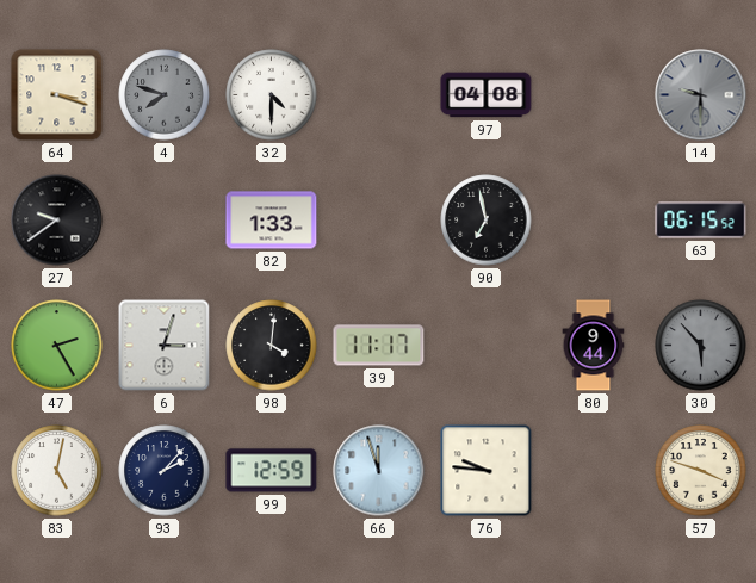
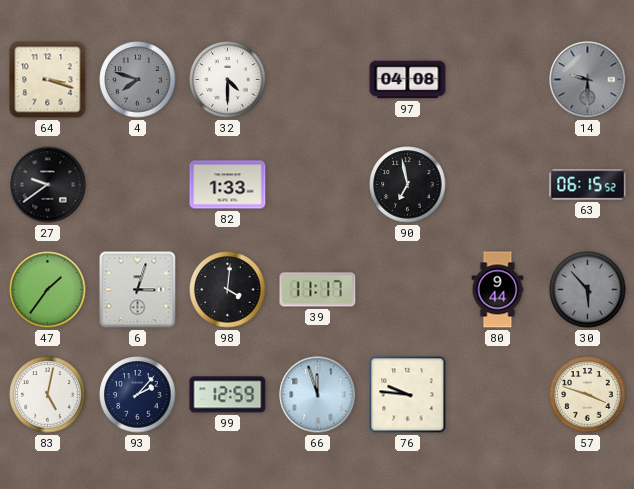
47: 2:25 -> 1:36
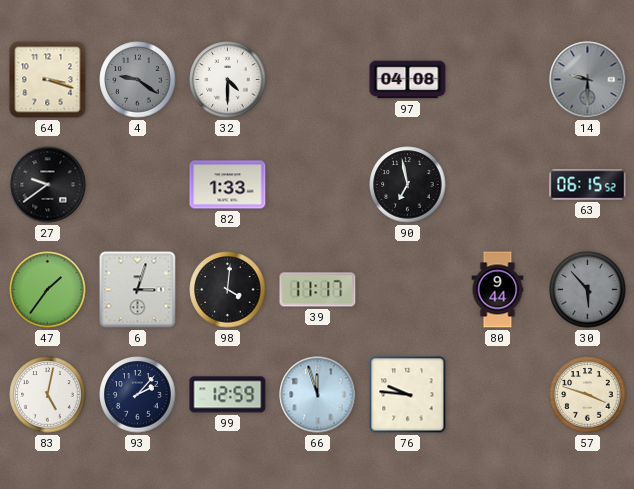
4: 7:48 -> 9:21
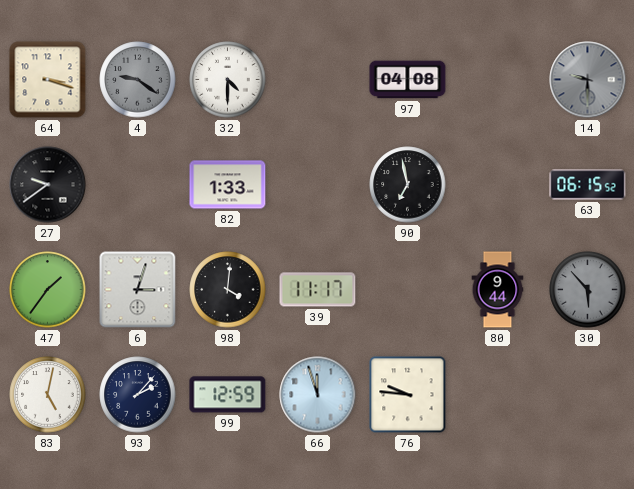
57: 3:48 -> none
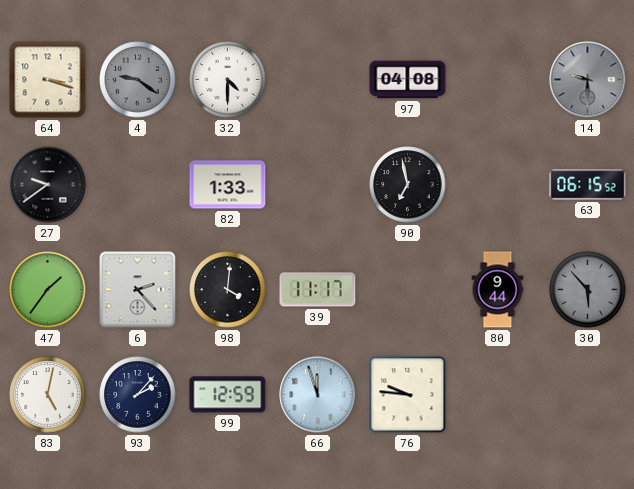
6: 3:03 -> 2:23
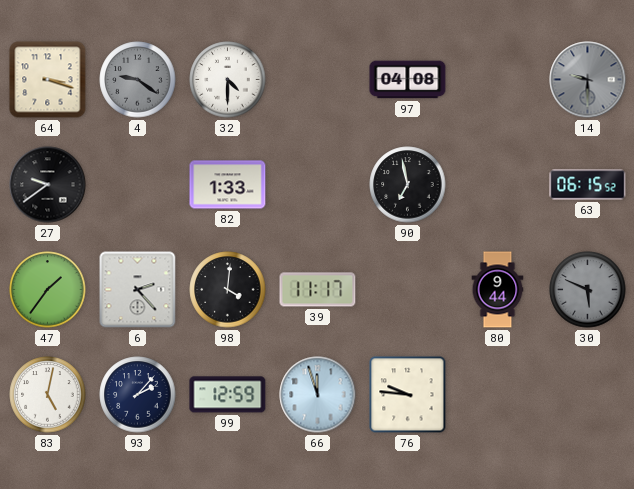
30: 5:53 -> 5:49
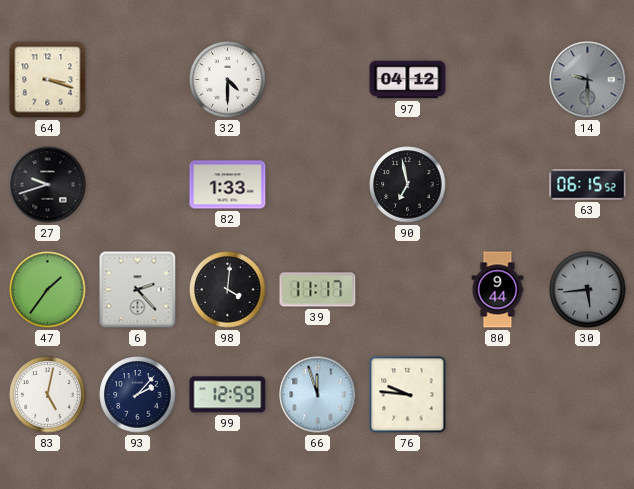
4: 9:21 -> none
97: 04:08 -> 04:12
27: 9:39 -> 9:42
30: 5:49 -> 5:44
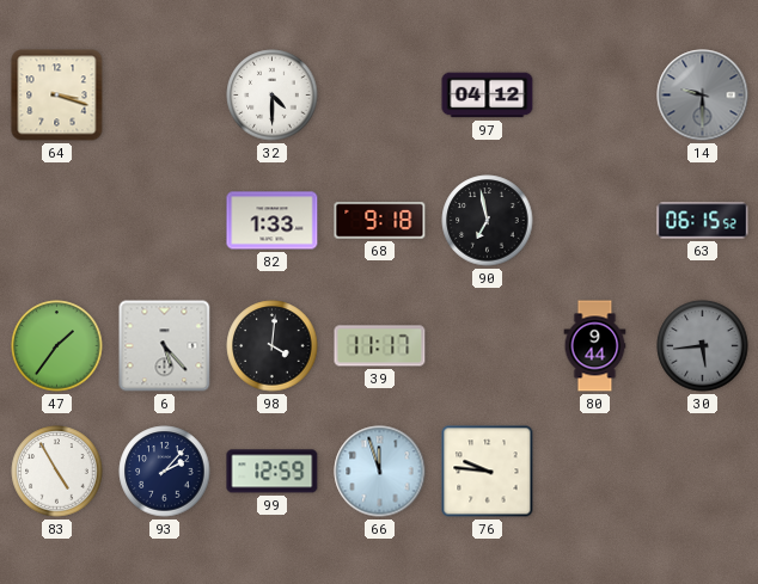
27: 9:42 -> none
68: none -> 9:18
6: 2:23 -> 5:23
83: 5:02 -> 4:55
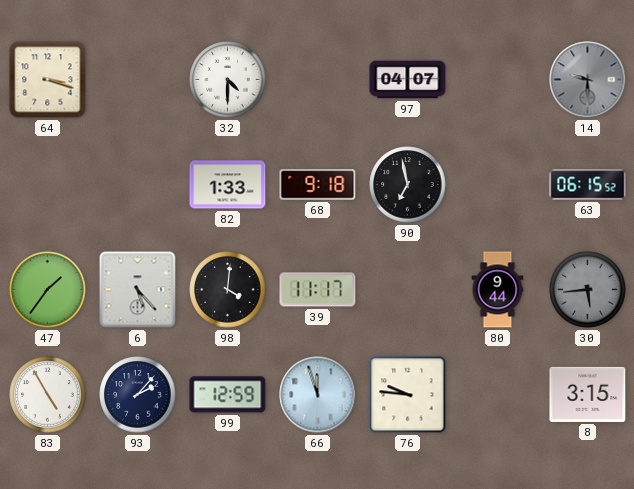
97: 04:12 -> 04:07
8: none -> 3:15
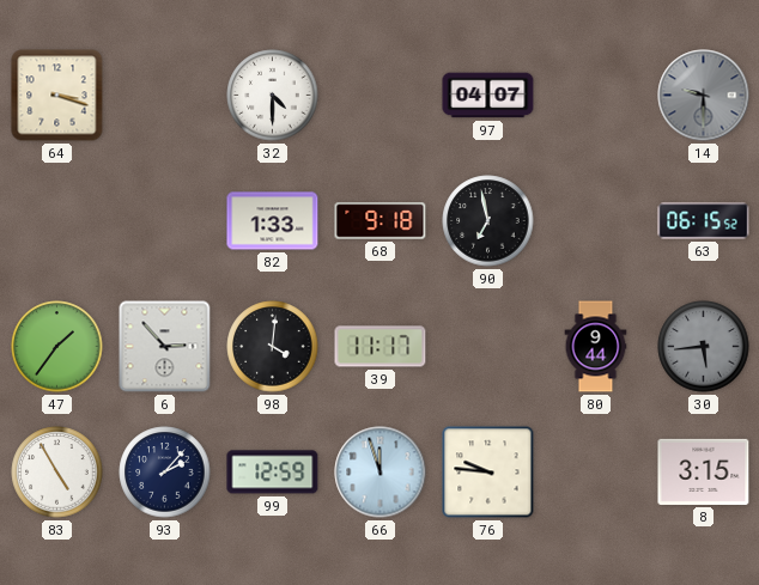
6: 5:23 -> 2:53
